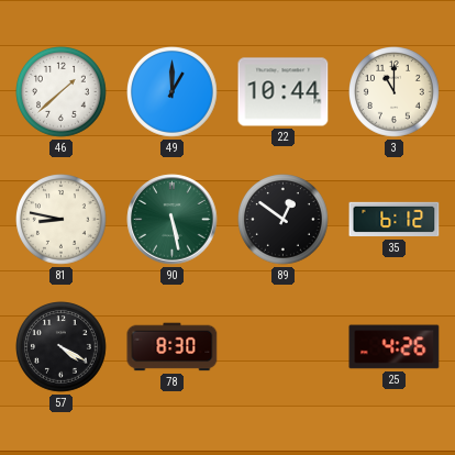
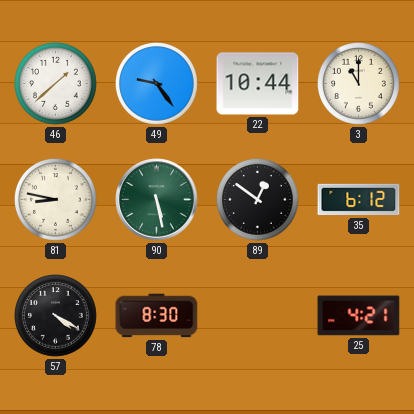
49: 1:00 -> 9:24
25: 4:26 -> 4:21
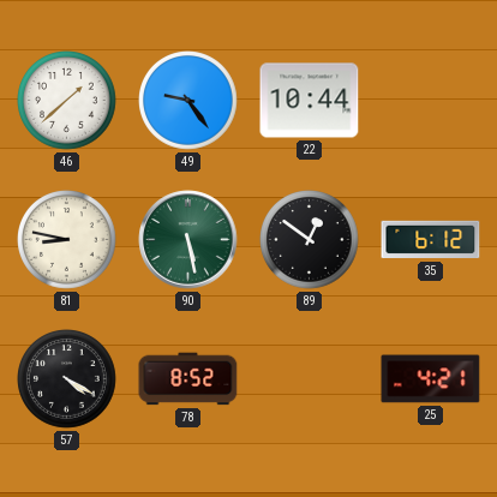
3: 11:00 -> none
78: 8:30 -> 8:52
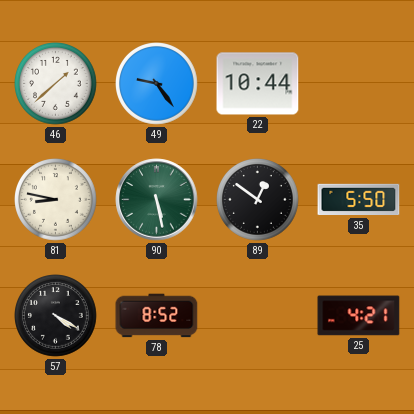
35: 6:12 -> 5:50
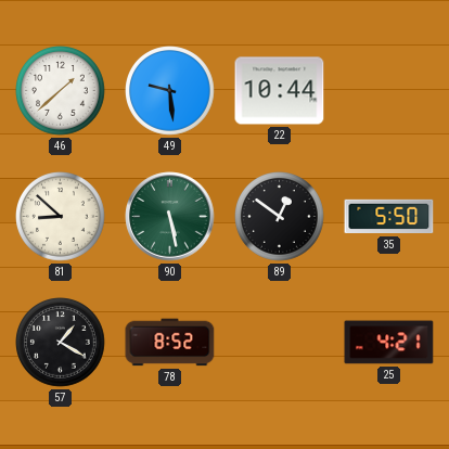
49: 9:24 -> 9:29
81: 8:47 -> 8:52
57: 4:20 -> 1:20
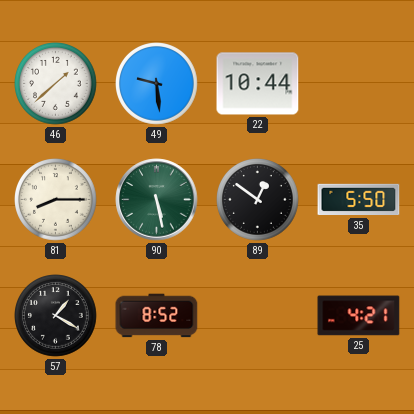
81: 8:52 -> 8:15
